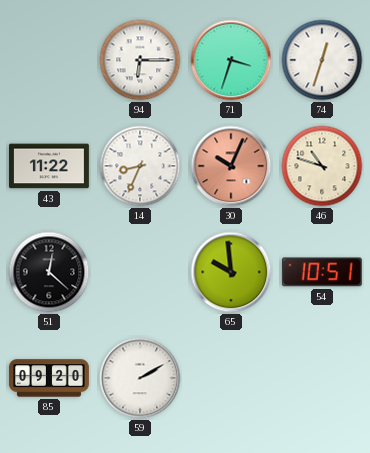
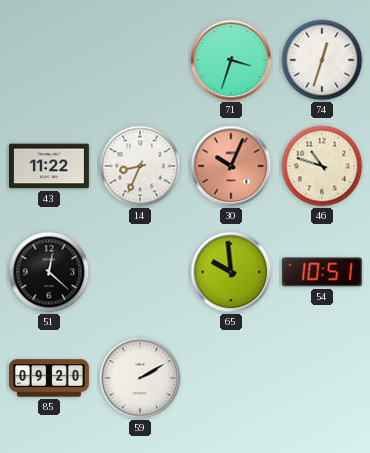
94: 6:15 -> none
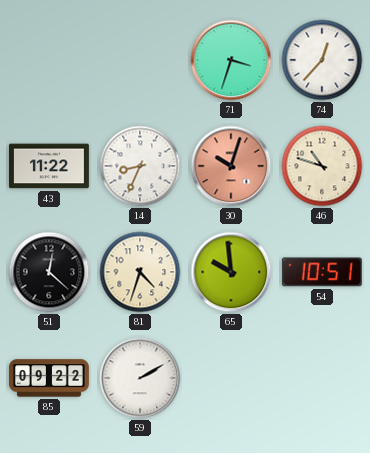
74: 12:33 -> 12:37
30: 10:04 -> 10:03
81: none -> 4:33
85: 09:20 -> 09:22
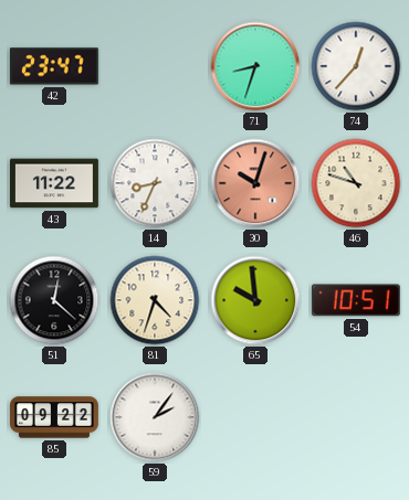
42: none -> 23:47
71: 3:33 -> 8:33
59: 2:10 -> 2:06
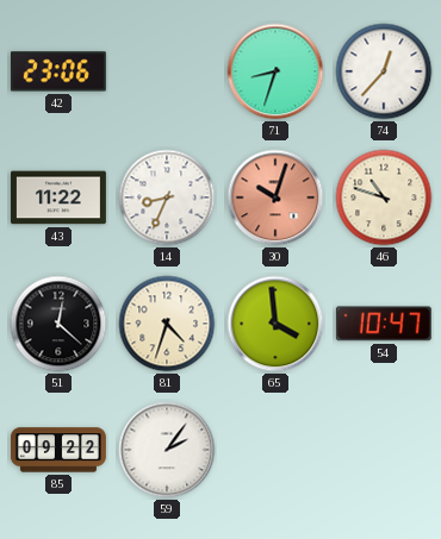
42: 23:47 -> 23:06
65: 9:59 -> 3:59
54: 10:51 -> 10:47
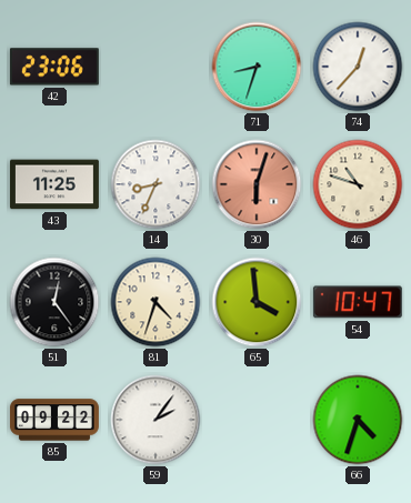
43: 11:22 -> 11:25
30: 10:03 -> 6:03
51: 12:22 -> 12:24
66: none -> 4:33
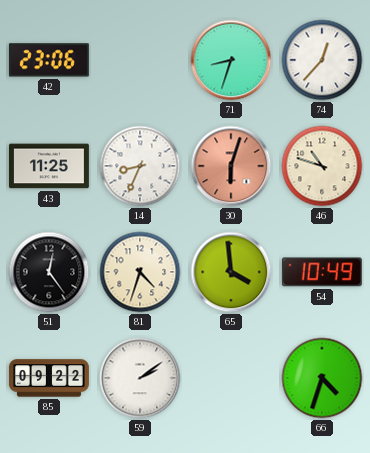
54: 10:47 -> 10:49
59: 2:06 -> 2:09
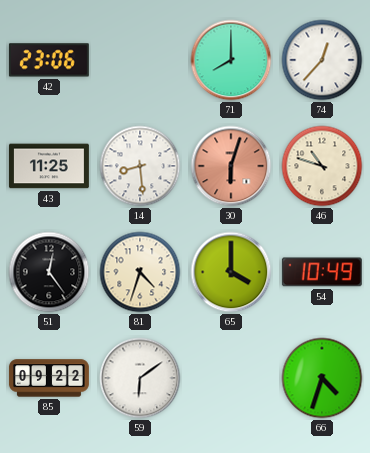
71: 8:33 -> 8:00
14: 8:34 -> 8:29
65: 3:59 -> 4:00
59: 2:09 -> 6:09
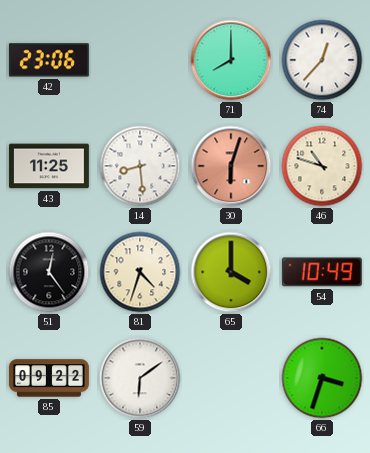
66: 4:33 -> 3:33
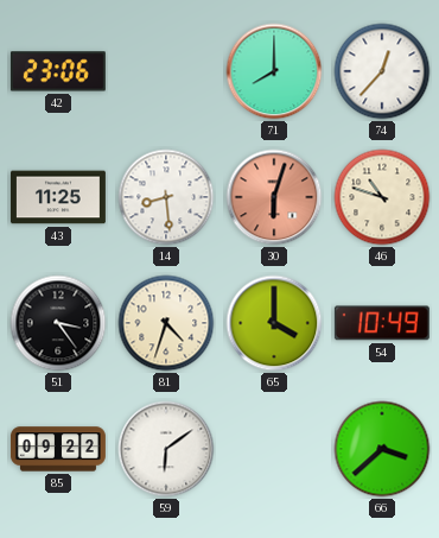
51: 12:24 -> 3:24
66: 3:33 -> 3:38
